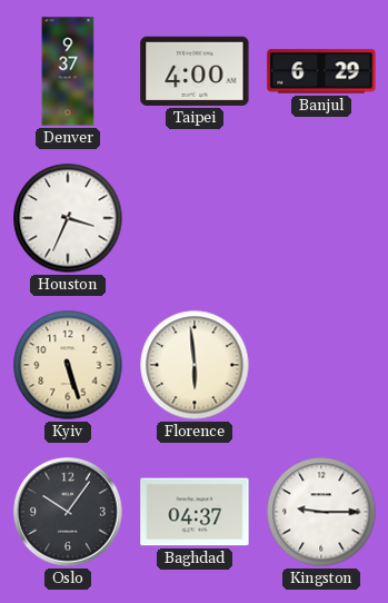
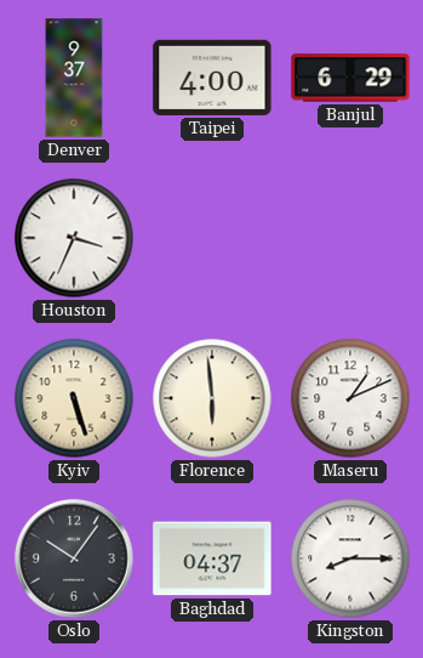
Maseru: none -> 1:11
Kingston: 9:15 -> 8:15
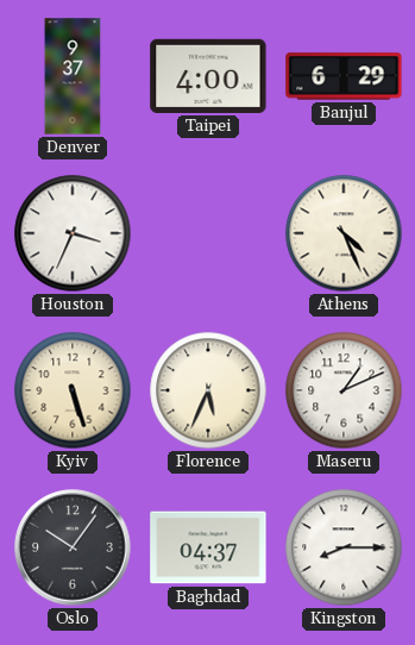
Athens: none -> 4:26
Florence: 5:59 -> 5:34
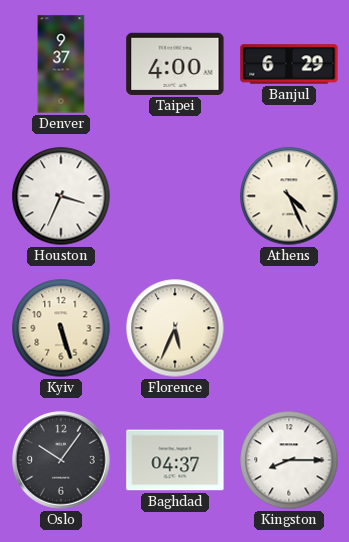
Maseru: 1:11 -> none
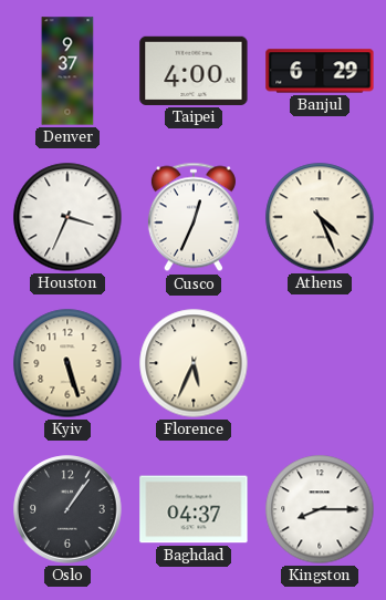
Cusco: none -> 12:34
Oslo: 10:06 -> 1:06
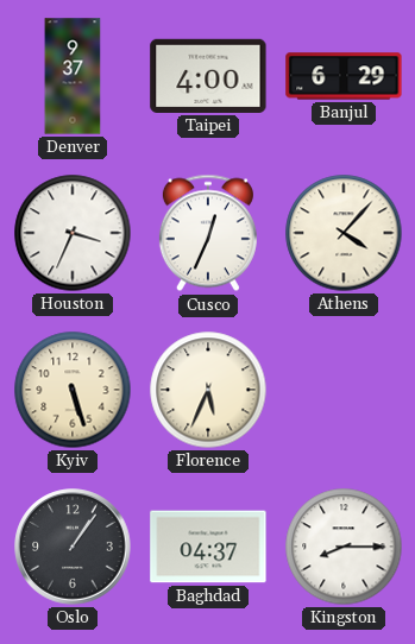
Athens: 4:26 -> 4:07
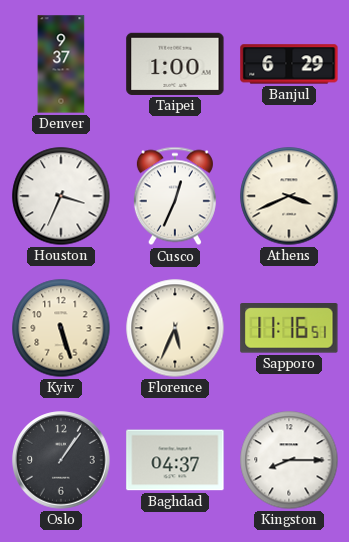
Taipei: 4:00 -> 1:00
Athens: 4:07 -> 3:41
Sapporo: none -> 11:16
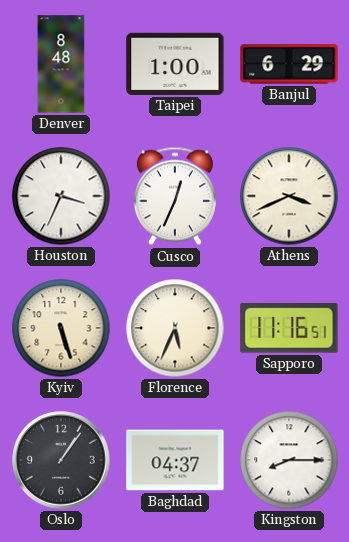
Denver: 9:37 -> 8:48
